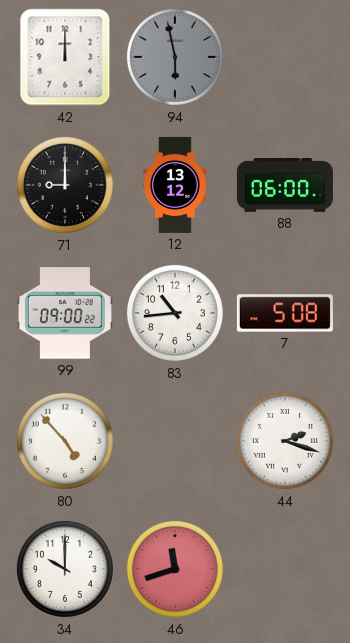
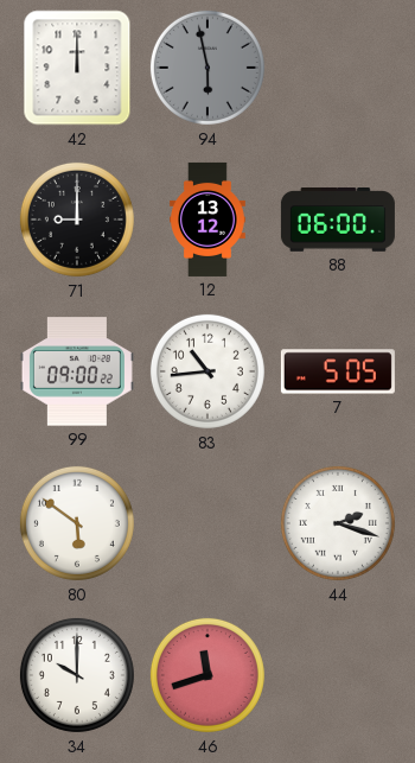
7: 5:08 -> 5:05
80: 4:53 -> 5:51
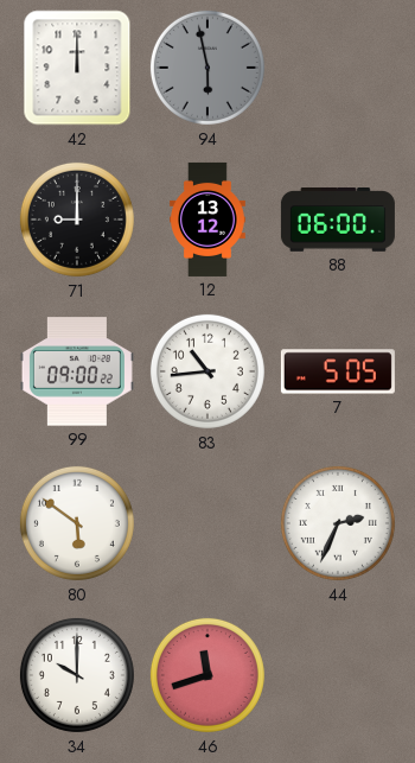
44: 2:18 -> 2:34
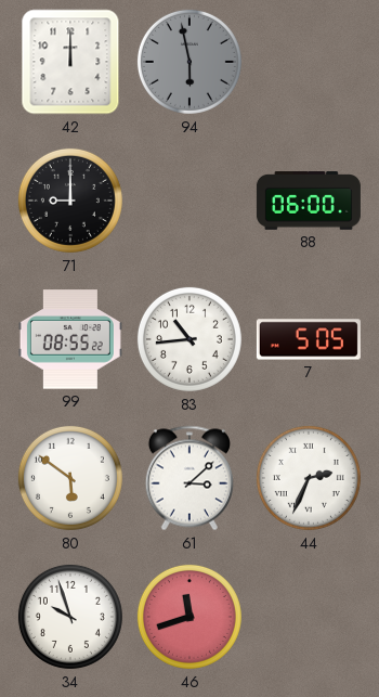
12: 13:12 -> none
99: 09:00 -> 08:55
61: none -> 3:08
34: 10:00 -> 9:57
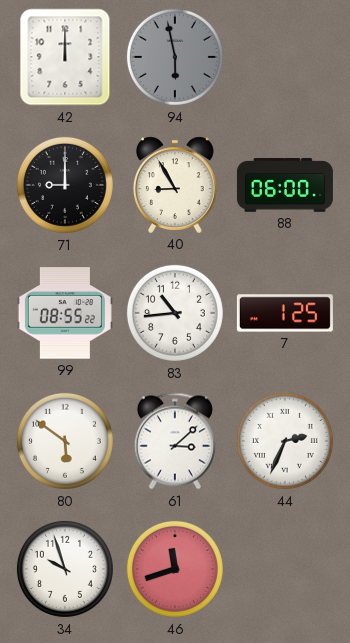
40: none -> 8:55
7: 5:05 -> 1:25
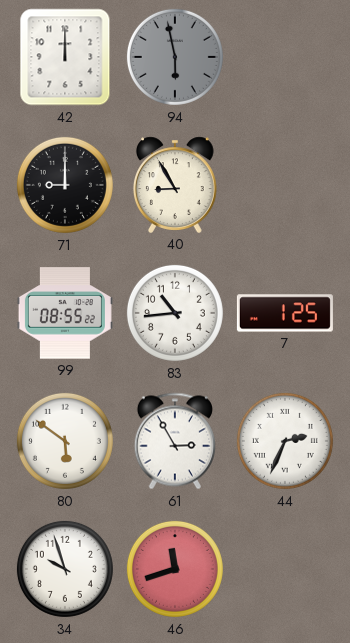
88: 06:00 -> none
61: 3:08 -> 2:55
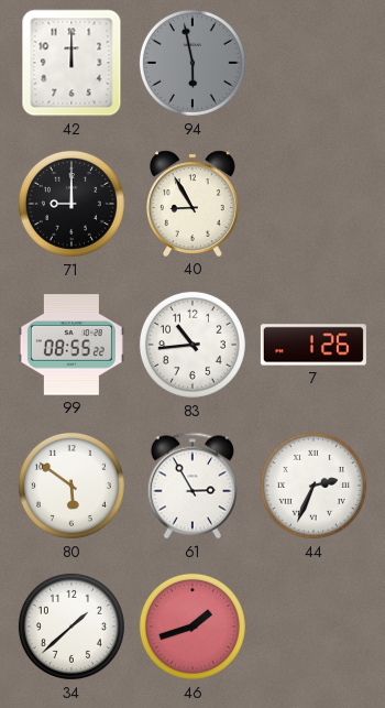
7: 1:25 -> 1:26
34: 9:57 -> 1:38
46: 11:42 -> 1:42
